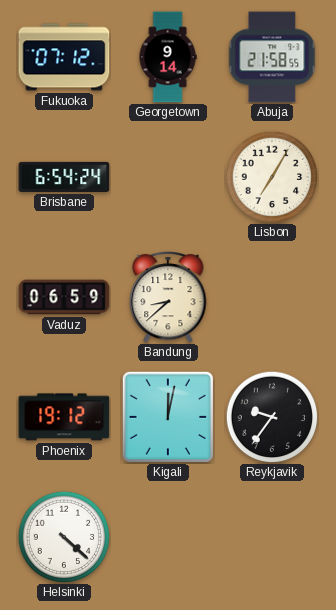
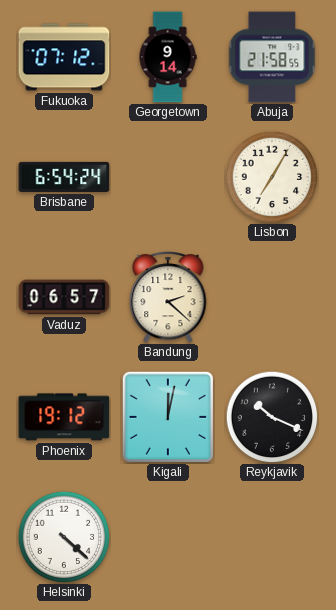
Vaduz: 06:59 -> 06:57
Bandung: 8:38 -> 2:22
Reykjavik: 9:36 -> 10:19
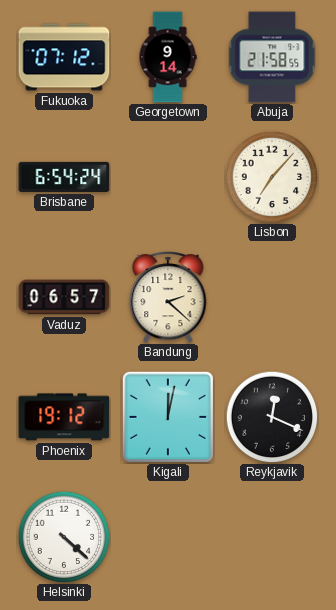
Lisbon: 7:05 -> 7:07
Reykjavik: 10:19 -> 12:19
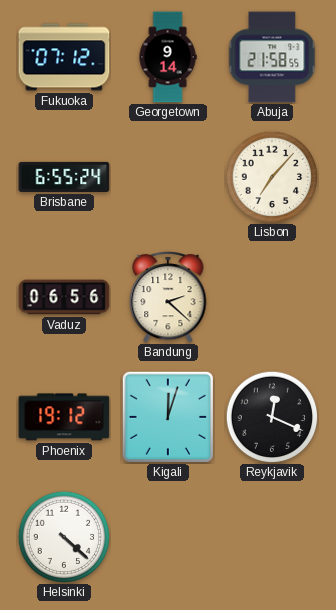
Brisbane: 6:54 -> 6:55
Vaduz: 06:57 -> 06:56
Kigali: 12:02 -> 12:03
